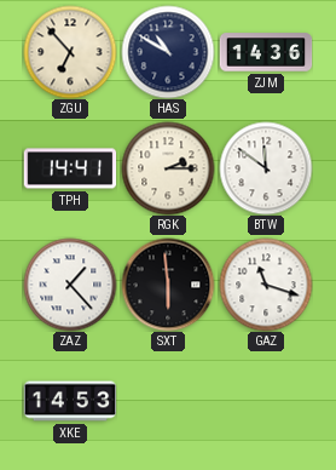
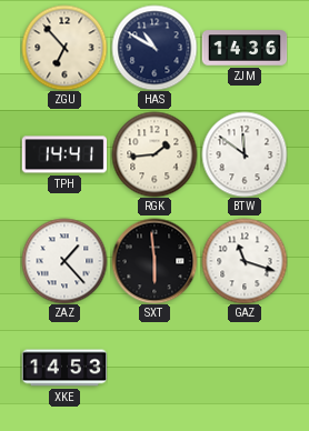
RGK: 2:15 -> 1:44
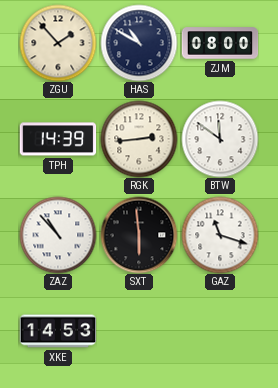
ZGU: 6:53 -> 1:53
ZJM: 14:36 -> 08:00
TPH: 14:41 -> 14:39
RGK: 1:44 -> 2:44
ZAZ: 1:23 -> 10:53
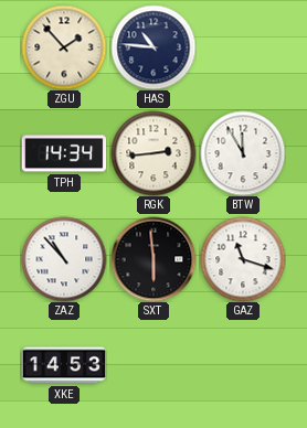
HAS: 10:50 -> 10:46
ZJM: 08:00 -> none
TPH: 14:39 -> 14:34
BTW: 11:51 -> 11:55
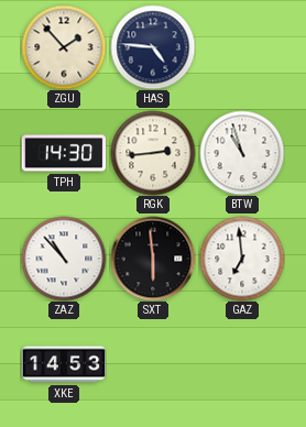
HAS: 10:46 -> 4:46
TPH: 14:34 -> 14:30
BTW: 11:55 -> 10:57
GAZ: 11:18 -> 6:59
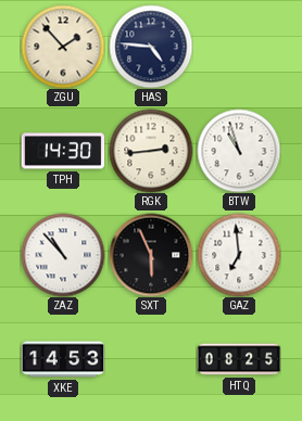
SXT: 5:59 -> 5:56
HTQ: none -> 08:25
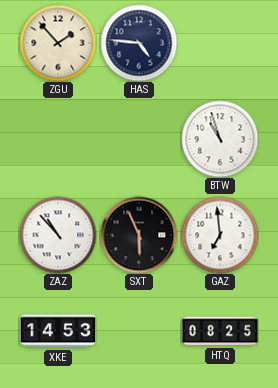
TPH: 14:30 -> none
RGK: 2:44 -> none
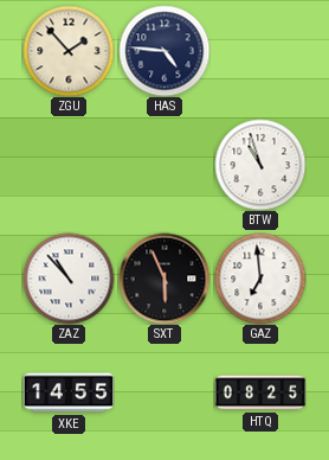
XKE: 14:53 -> 14:55
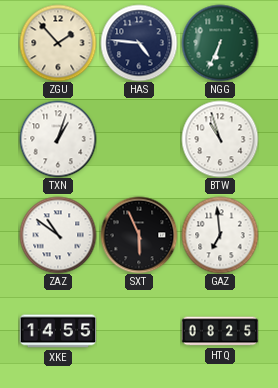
NGG: none -> 6:34
TXN: none -> 1:03
ZAZ: 10:53 -> 10:51
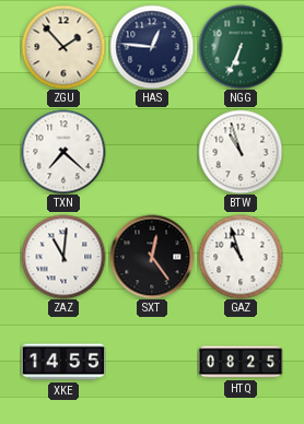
HAS: 4:46 -> 12:46
TXN: 1:03 -> 7:22
ZAZ: 10:51 -> 11:01
SXT: 5:56 -> 12:24
GAZ: 6:59 -> 10:57
